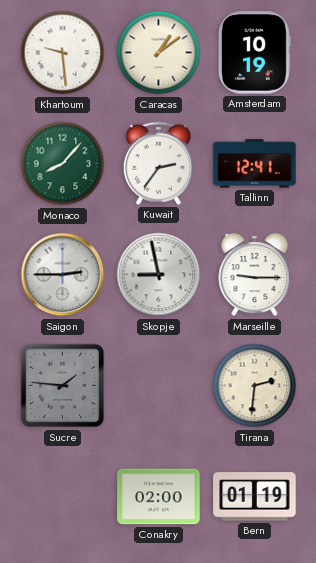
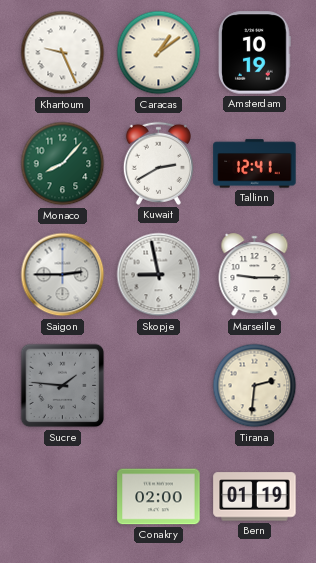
Khartoum: 9:29 -> 9:26
Kuwait: 2:36 -> 2:40
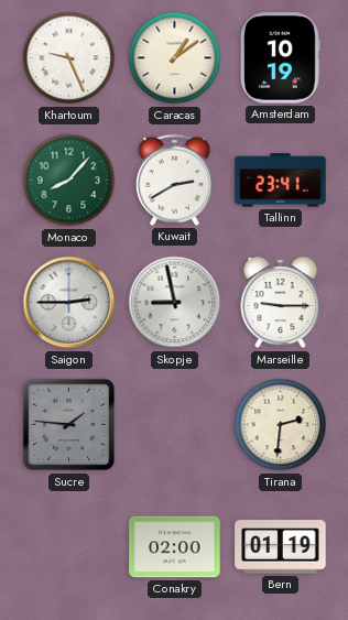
Tallinn: 12:41 -> 23:41
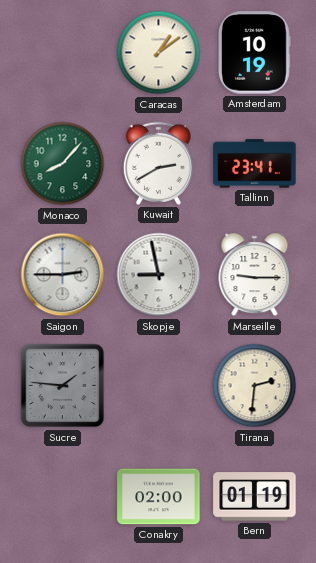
Khartoum: 9:26 -> none
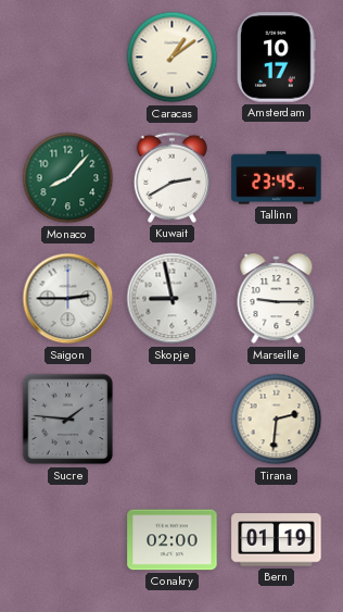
Amsterdam: 10:19 -> 10:17
Tallinn: 23:41 -> 23:45
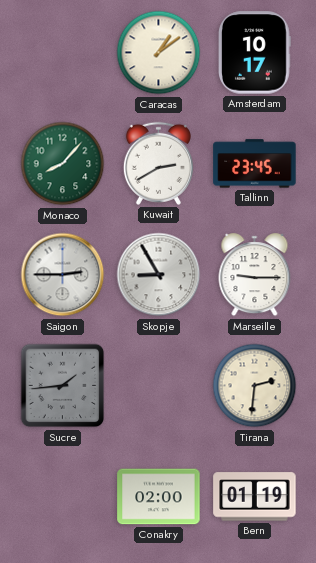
Skopje: 8:58 -> 8:55
Sucre: 1:46 -> 1:44
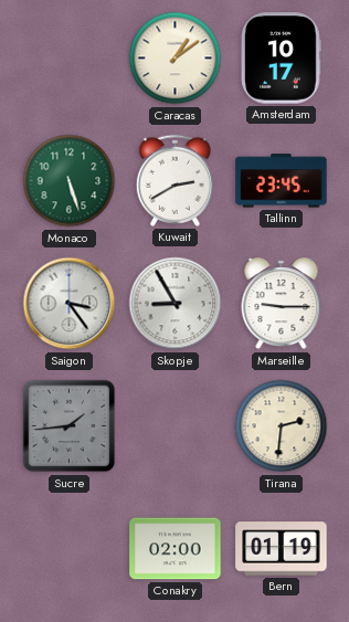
Monaco: 8:07 -> 5:27
Saigon: 2:45 -> 3:24
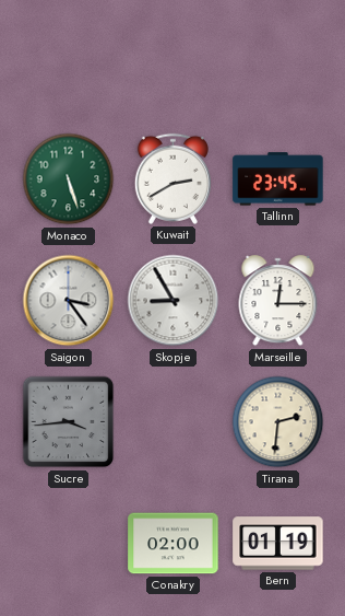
Caracas: 1:09 -> none
Amsterdam: 10:17 -> none
Marseille: 9:15 -> 12:15
Sucre: 1:44 -> 3:44
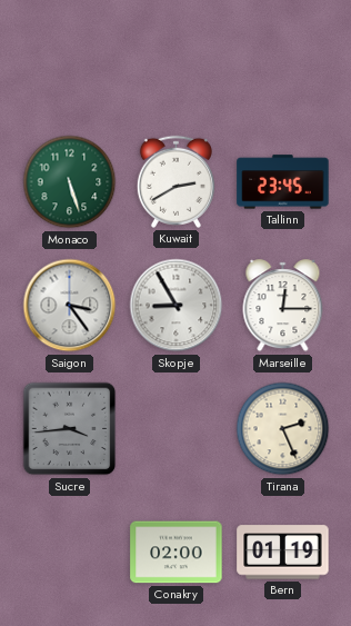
Tirana: 2:31 -> 2:26
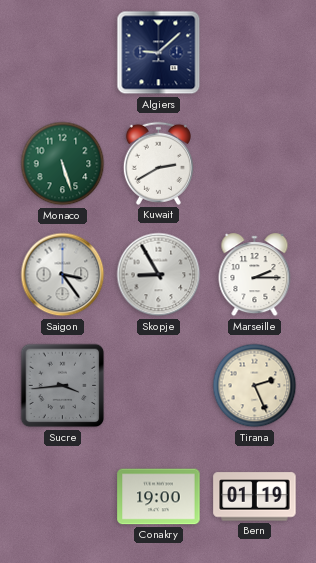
Algiers: none -> 9:08
Tallinn: 23:45 -> none
Marseille: 12:15 -> 2:15
Conakry: 02:00 -> 19:00
